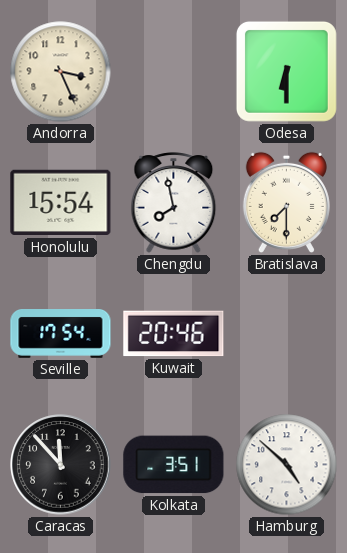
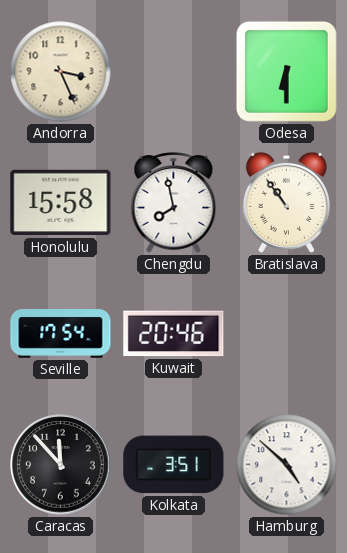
Honolulu: 15:54 -> 15:58
Bratislava: 7:30 -> 10:54
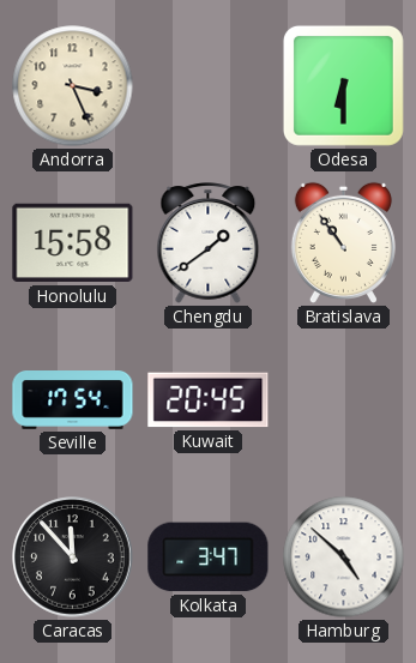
Chengdu: 7:58 -> 1:39
Kuwait: 20:46 -> 20:45
Kolkata: 3:51 -> 3:47
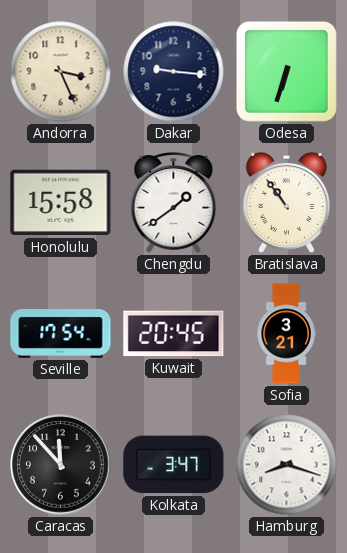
Dakar: none -> 9:16
Odesa: 6:30 -> 6:33
Sofia: none -> 3:21
Hamburg: 4:52 -> 8:18
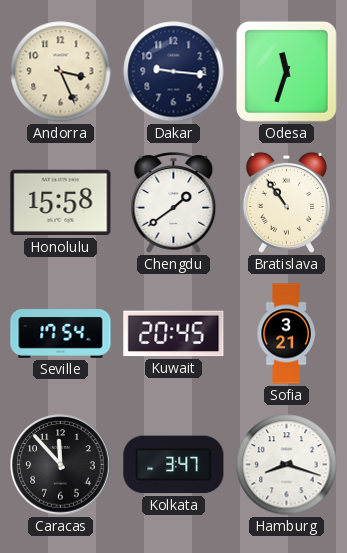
Odesa: 6:33 -> 11:33
